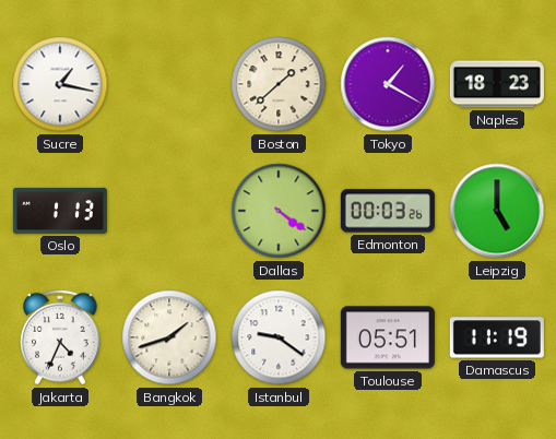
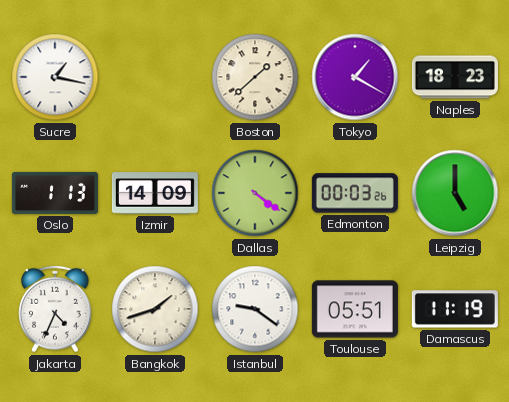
Izmir: none -> 14:09
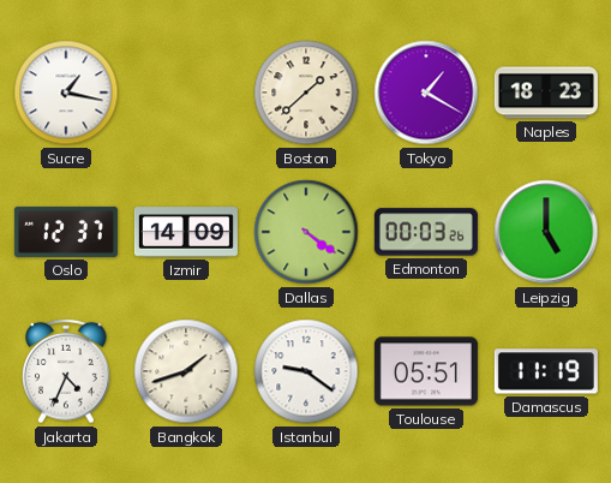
Oslo: 1:13 -> 12:37
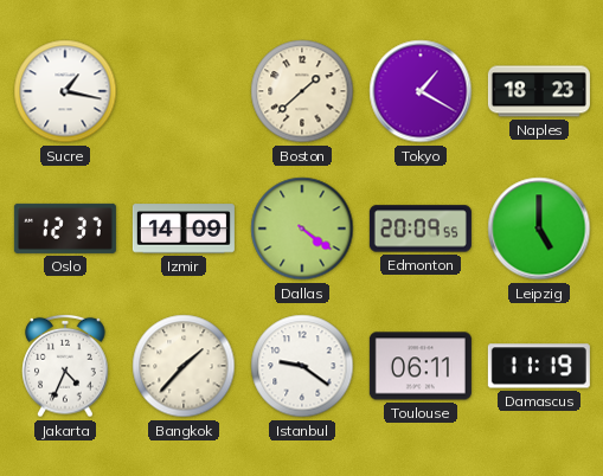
Edmonton: 00:03 -> 20:09
Bangkok: 1:42 -> 1:37
Toulouse: 05:51 -> 06:11
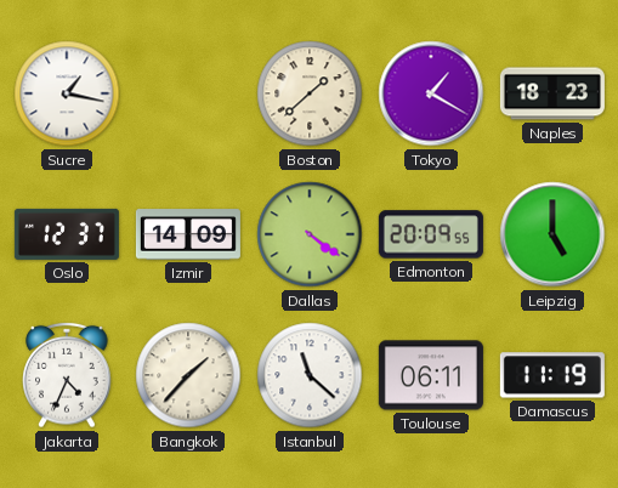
Istanbul: 9:21 -> 11:22
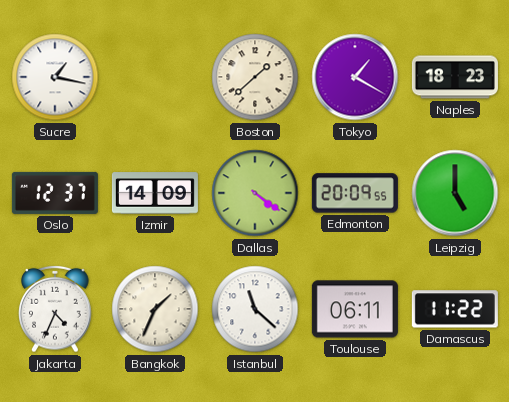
Bangkok: 1:37 -> 1:34
Damascus: 11:19 -> 11:22
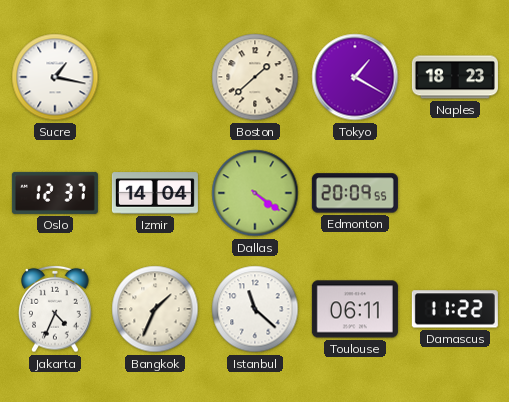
Izmir: 14:09 -> 14:04
Leipzig: 5:00 -> none
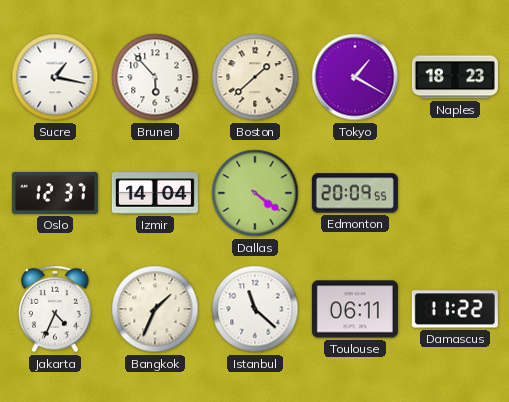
Brunei: none -> 5:53
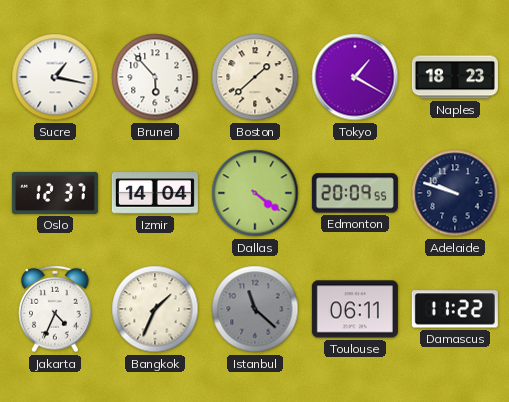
Adelaide: none -> 9:48
Istanbul dial: white -> grey
